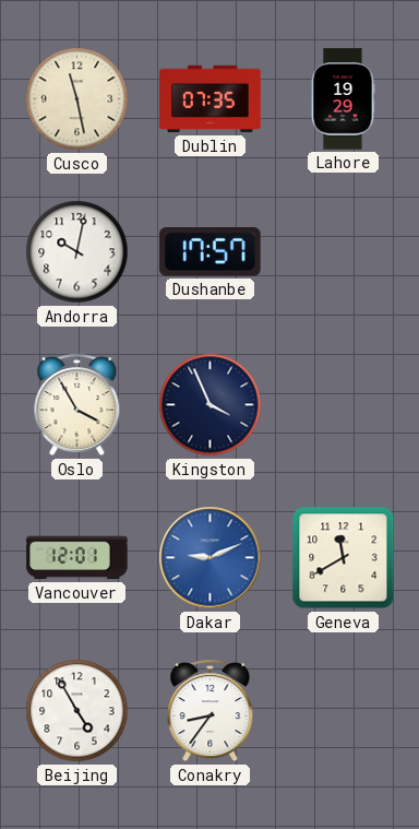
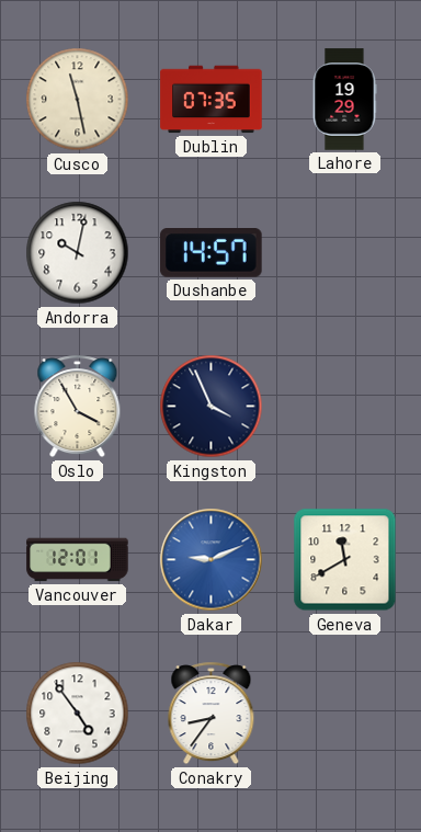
Dushanbe: 17:57 -> 14:57
Beijing: 4:55 -> 4:54
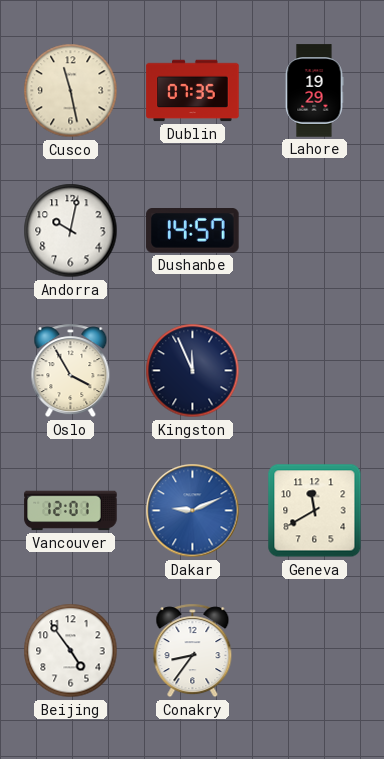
Kingston: 3:56 -> 11:56
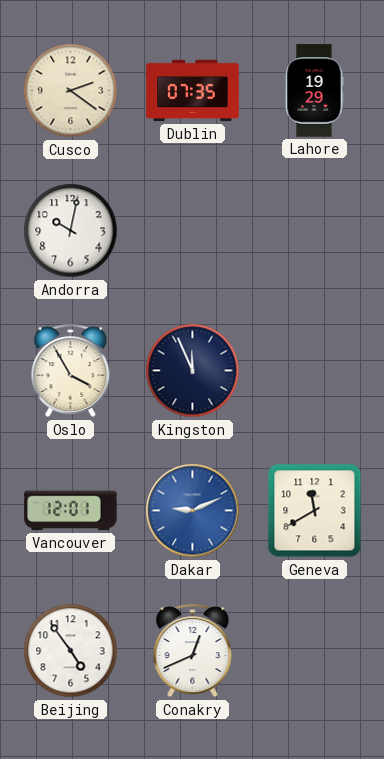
Cusco: 11:28 -> 2:21
Dushanbe: 14:57 -> none
Conakry: 8:36 -> 12:41
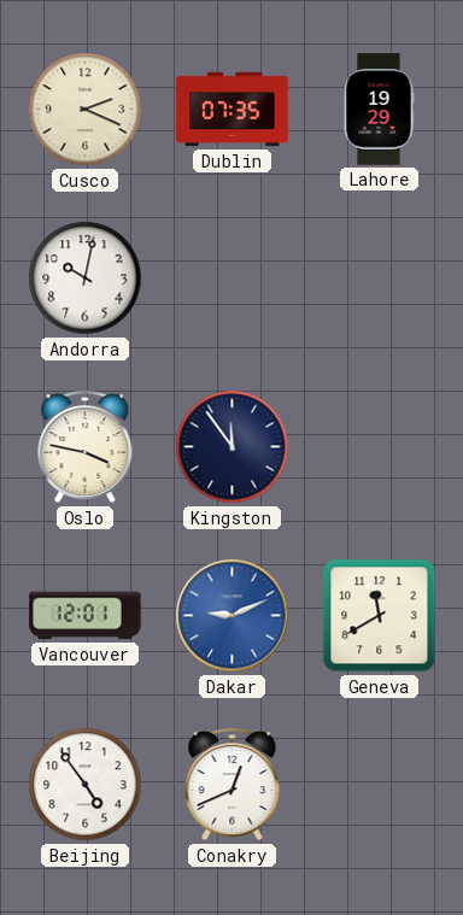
Cusco: 2:21 -> 2:19
Oslo: 3:55 -> 3:47
Kingston: 11:56 -> 11:54
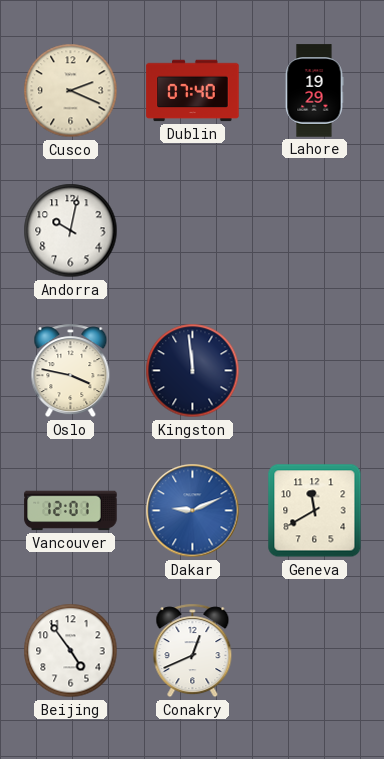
Dublin: 07:35 -> 07:40
Kingston: 11:54 -> 11:59
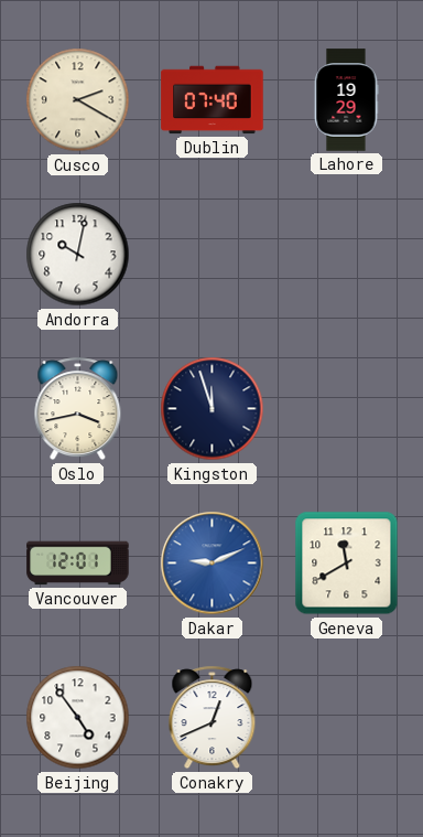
Cusco: 2:19 -> 2:20
Oslo: 3:47 -> 3:43
Kingston: 11:59 -> 11:57
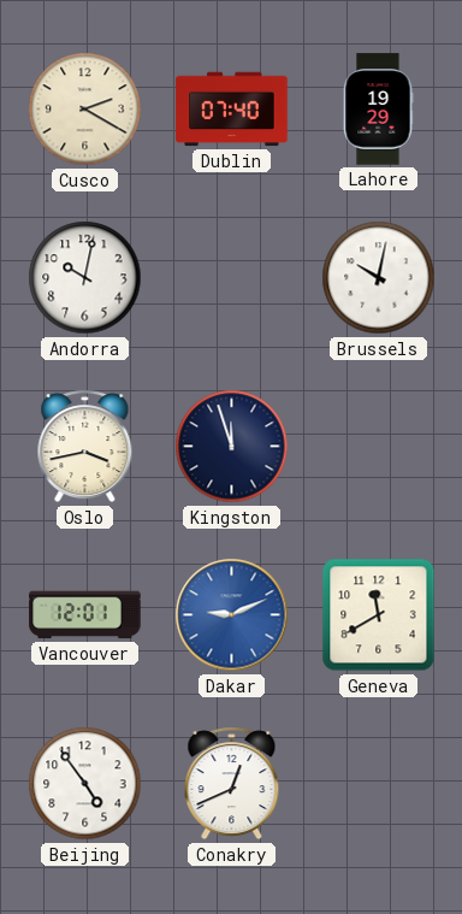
Brussels: none -> 10:02
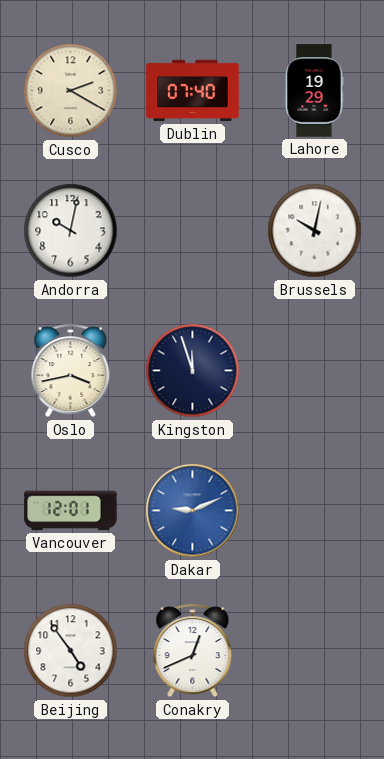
Geneva: 11:40 -> none
